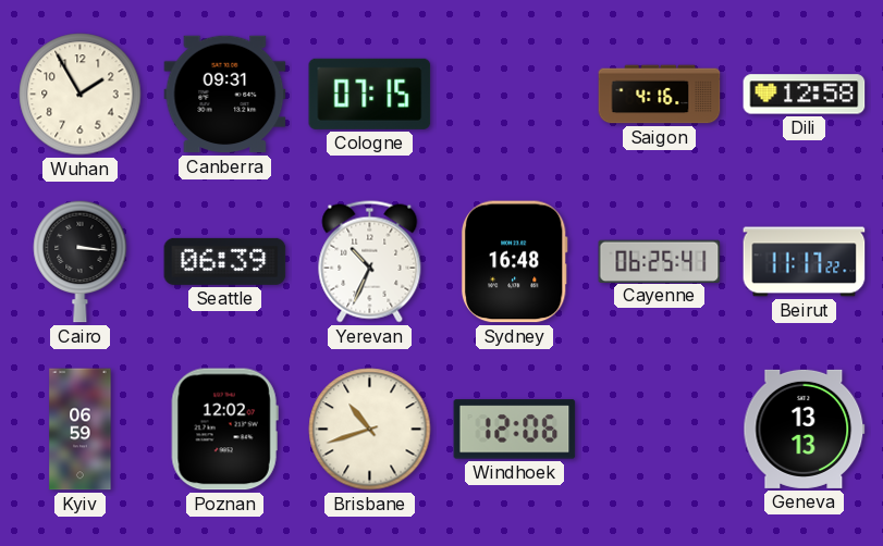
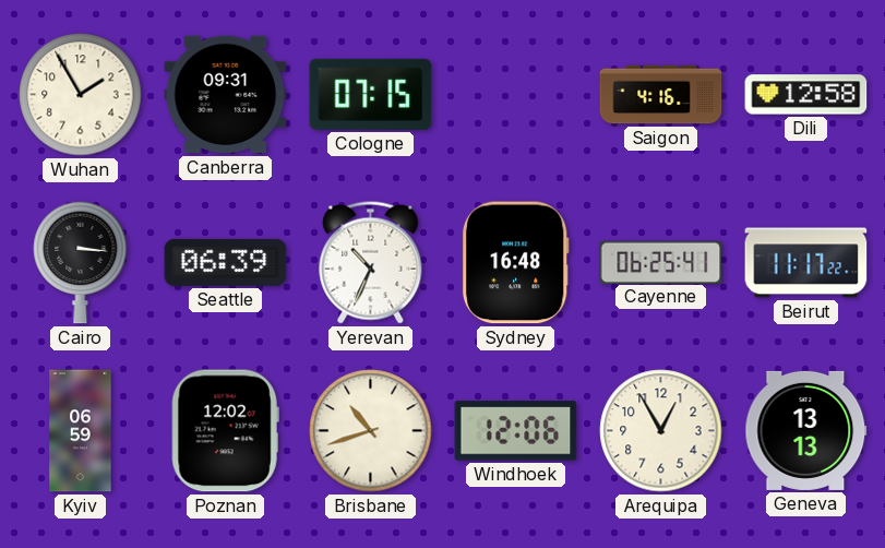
Arequipa: none -> 12:55
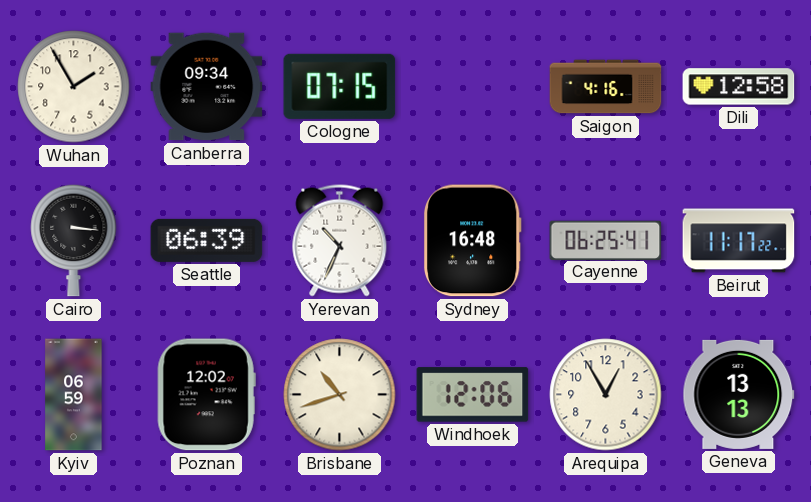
Canberra: 09:31 -> 09:34
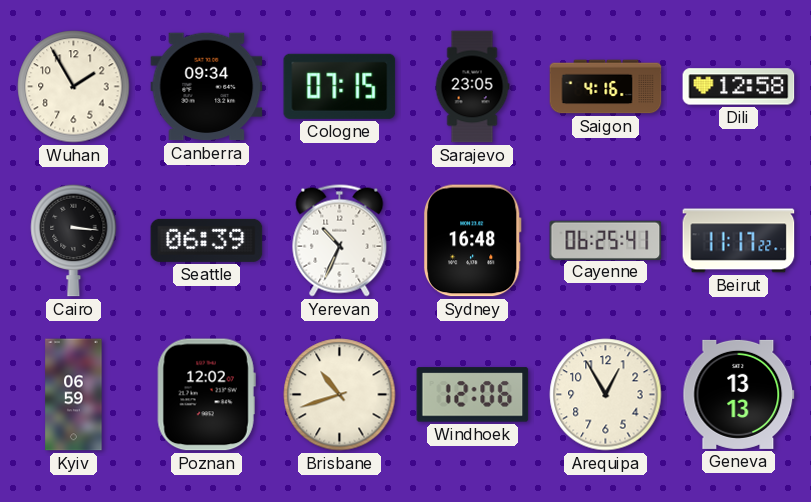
Sarajevo: none -> 23:05
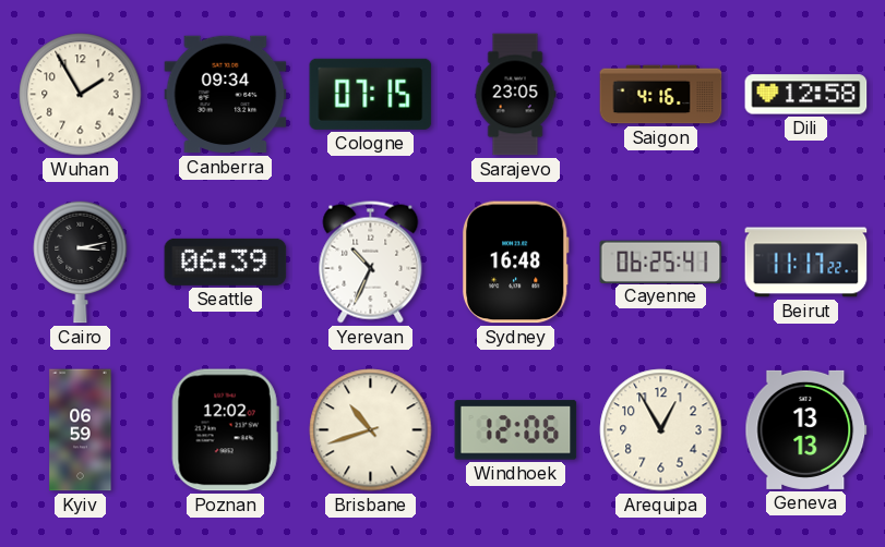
Cairo: 3:16 -> 3:13
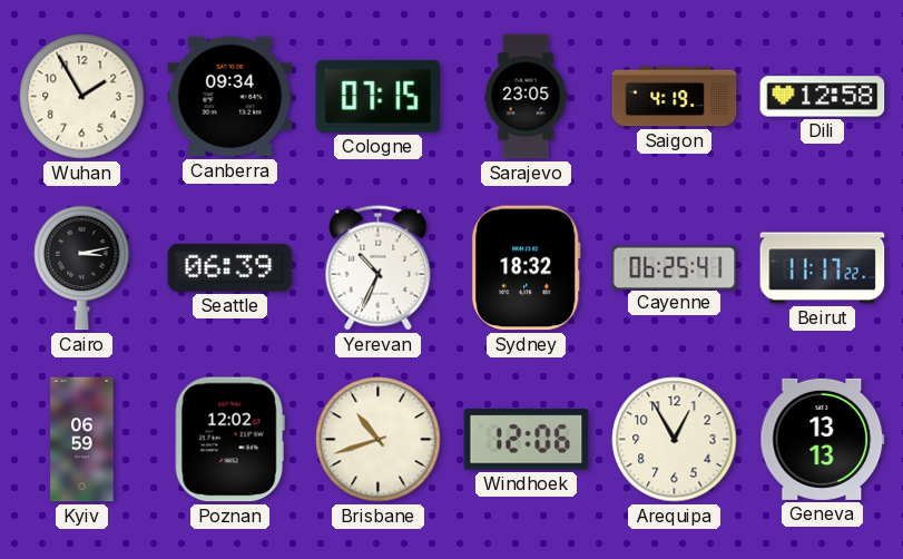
Saigon: 4:16 -> 4:19
Sydney: 16:48 -> 18:32
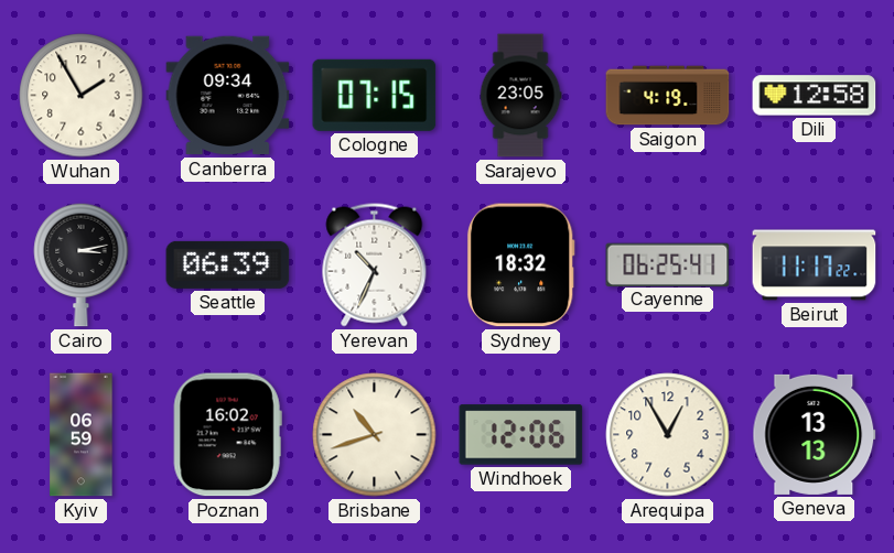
Poznan: 12:02 -> 16:02
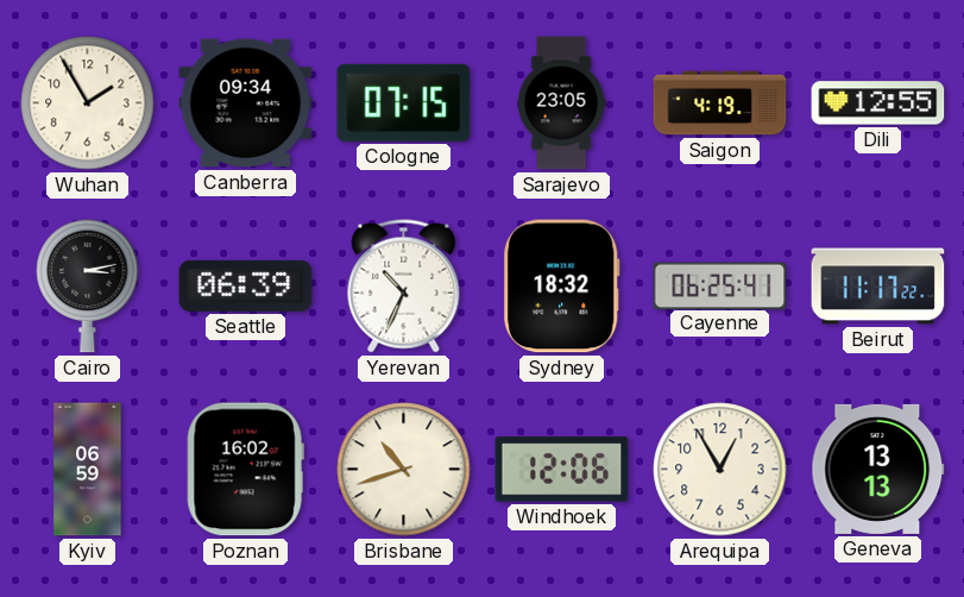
Dili: 12:58 -> 12:55
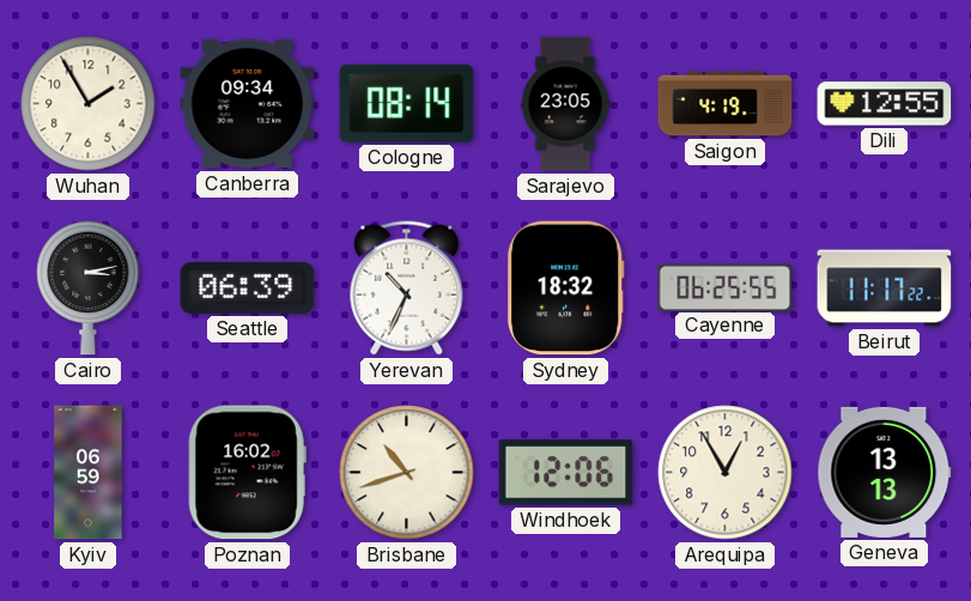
Cologne: 07:15 -> 08:14
Cayenne: 06:25:41 -> 06:25:55
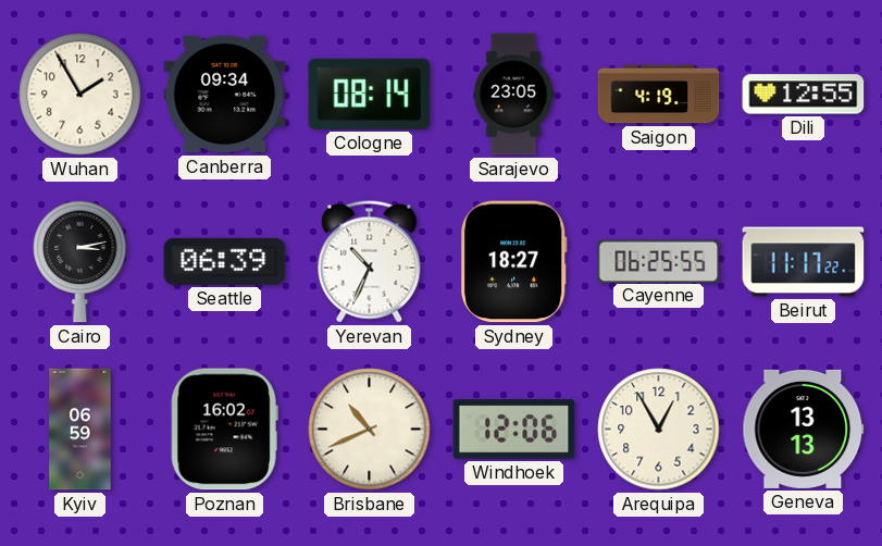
Sydney: 18:32 -> 18:27
Brisbane: 10:42 -> 10:41
